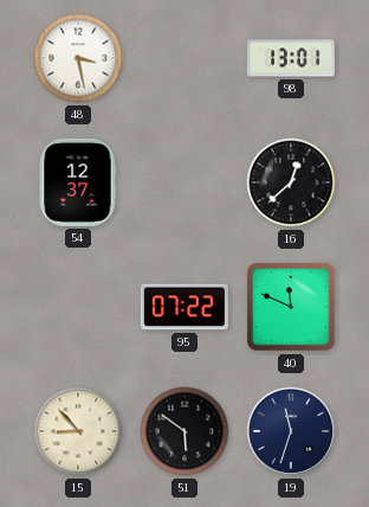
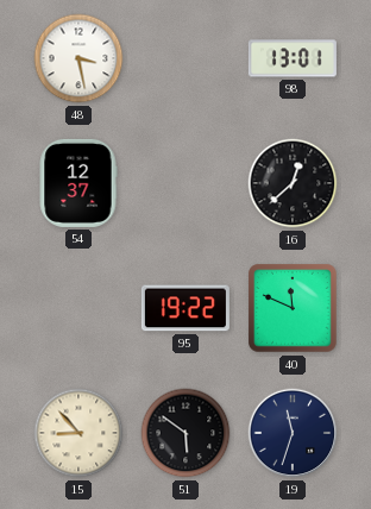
95: 07:22 -> 19:22
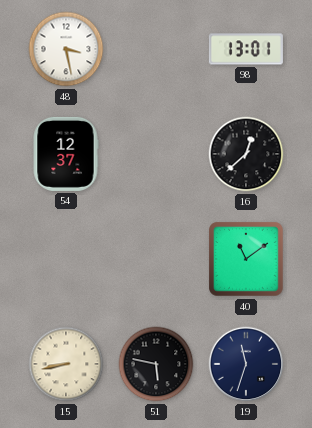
95: 19:22 -> none
40: 11:49 -> 11:09
15: 8:53 -> 8:43
51: 5:51 -> 5:47
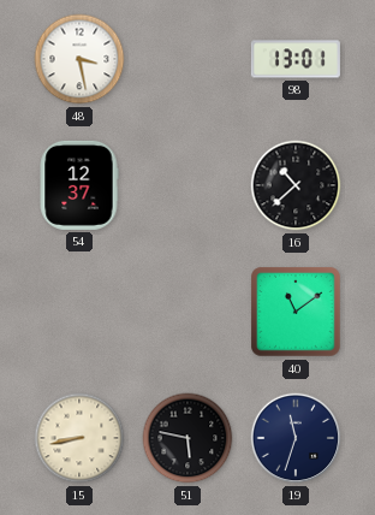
16: 12:38 -> 10:38
